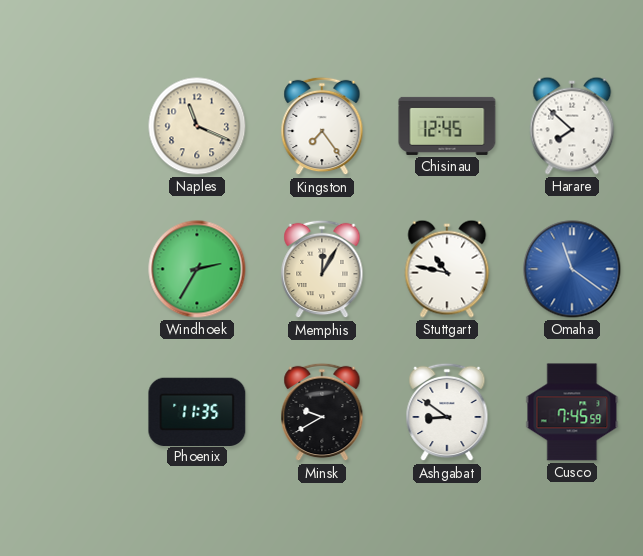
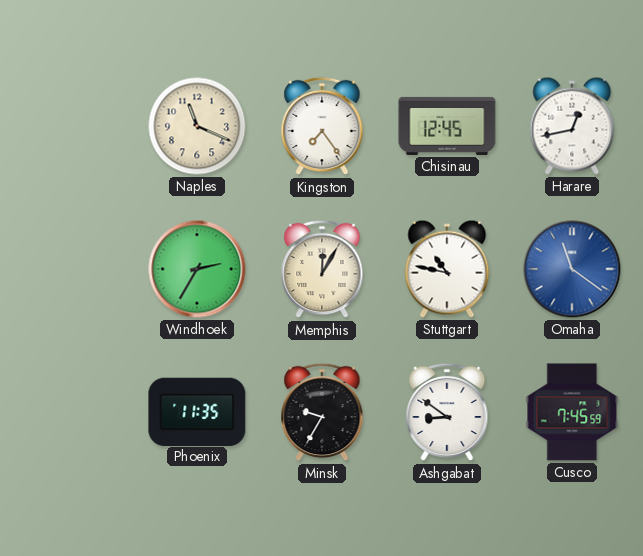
Harare: 7:52 -> 12:43
Minsk: 9:40 -> 9:35
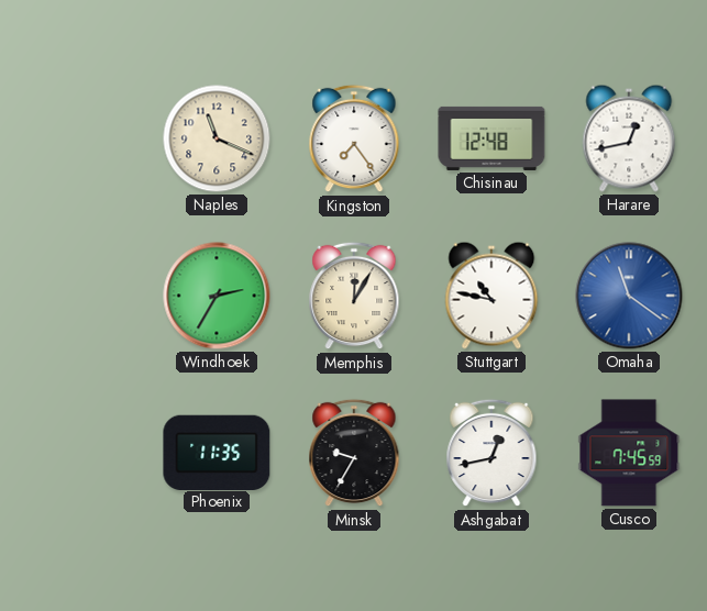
Chisinau: 12:45 -> 12:48
Ashgabat: 8:51 -> 12:43
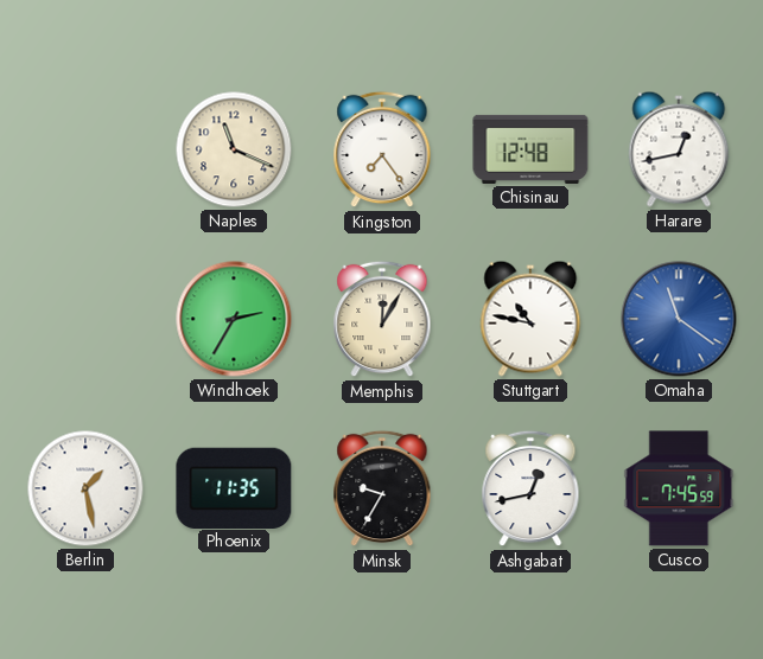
Berlin: none -> 1:28
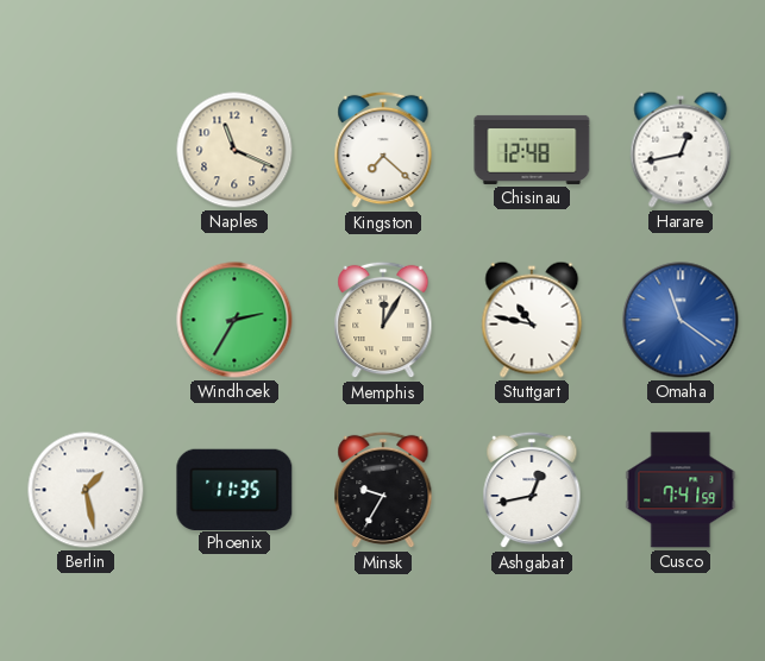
Kingston: 7:24 -> 7:22
Cusco: 7:45 -> 7:41
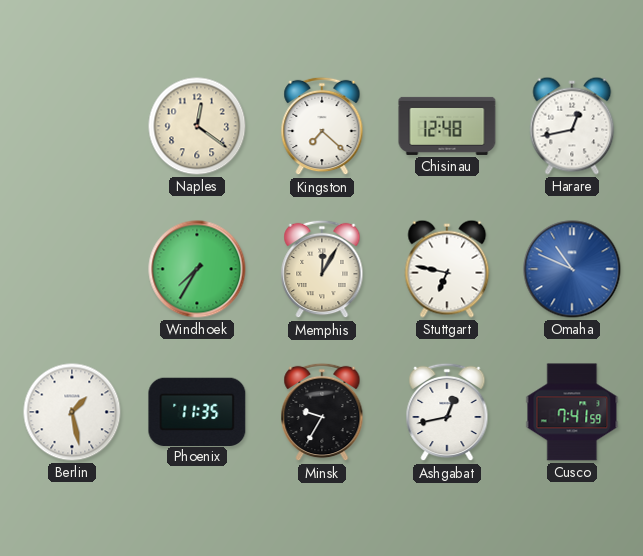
Naples: 11:19 -> 12:21
Windhoek: 2:35 -> 7:35
Stuttgart: 10:47 -> 6:47
Omaha: 11:21 -> 10:49
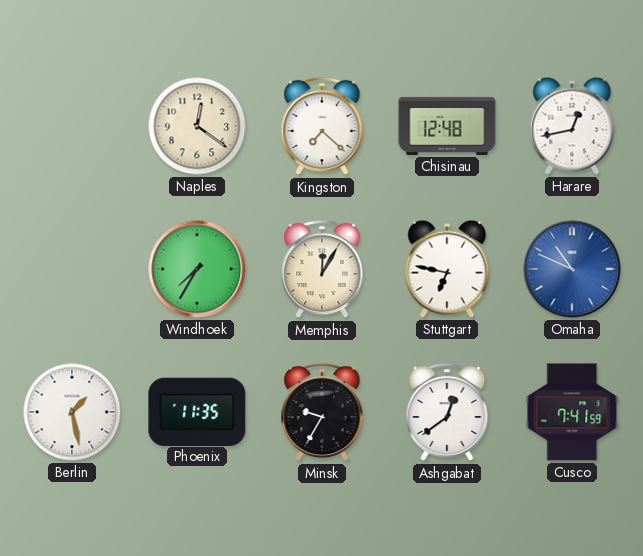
Ashgabat: 12:43 -> 12:39
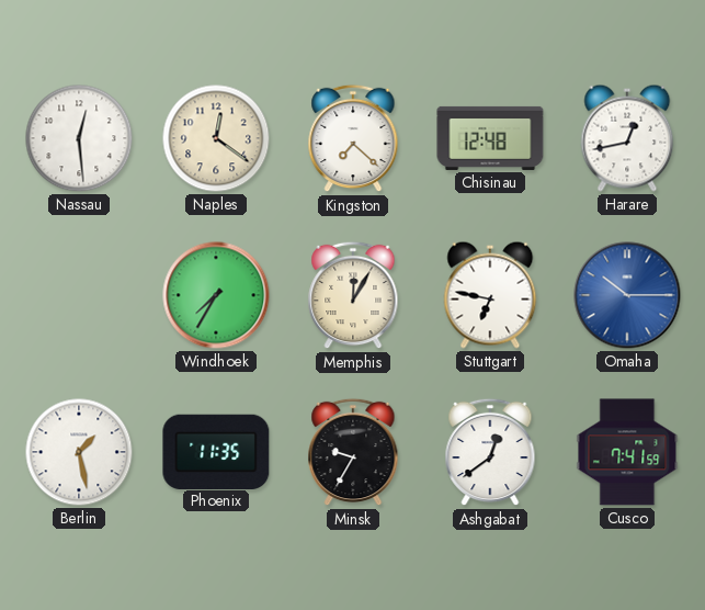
Nassau: none -> 12:29
Omaha: 10:49 -> 10:15
